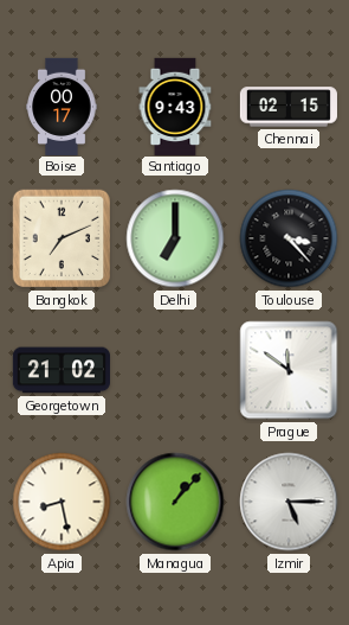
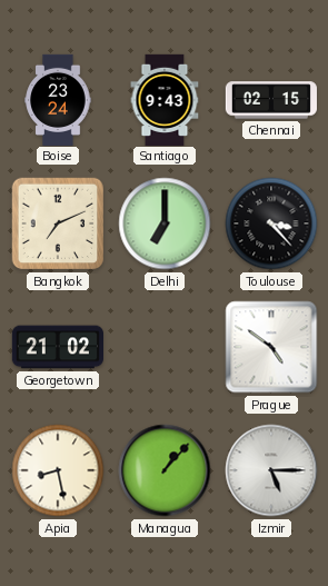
Boise: 00:17 -> 23:24
Prague: 11:51 -> 4:51
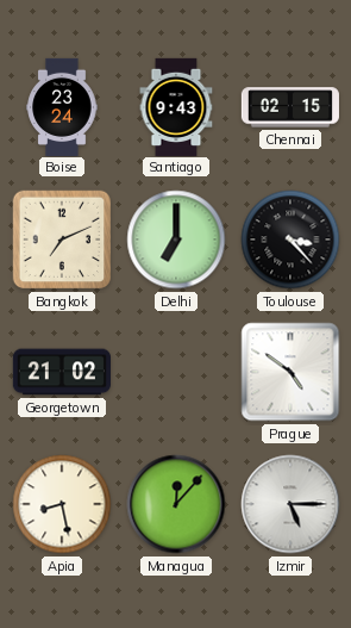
Managua: 1:07 -> 12:07
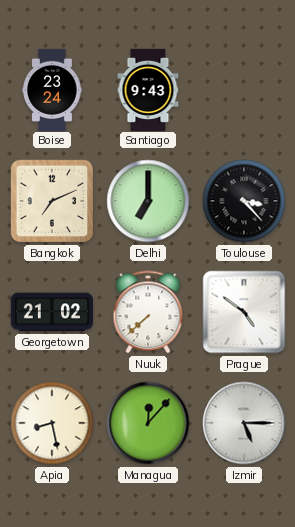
Chennai: 02:15 -> none
Nuuk: none -> 7:38
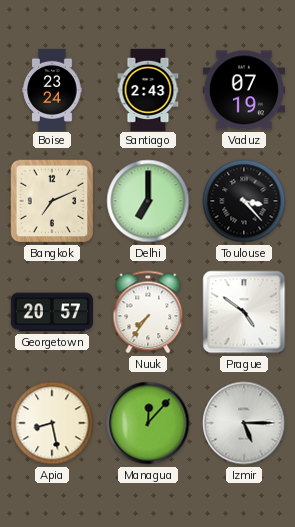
Santiago: 9:43 -> 2:43
Vaduz: none -> 07:19
Georgetown: 21:02 -> 20:57
Nuuk: 7:38 -> 7:36
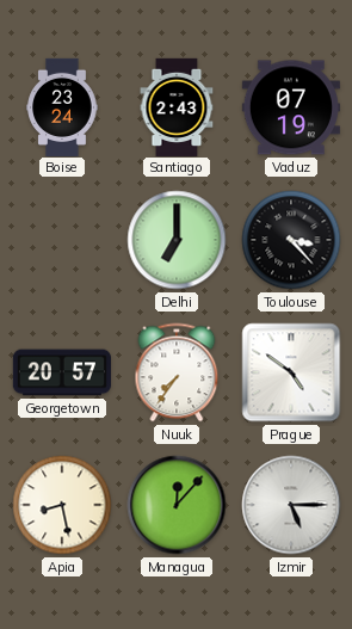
Bangkok: 7:11 -> none
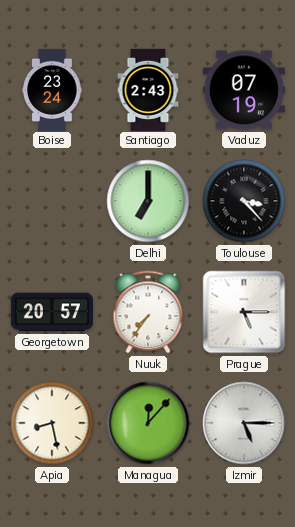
Prague: 4:51 -> 5:15
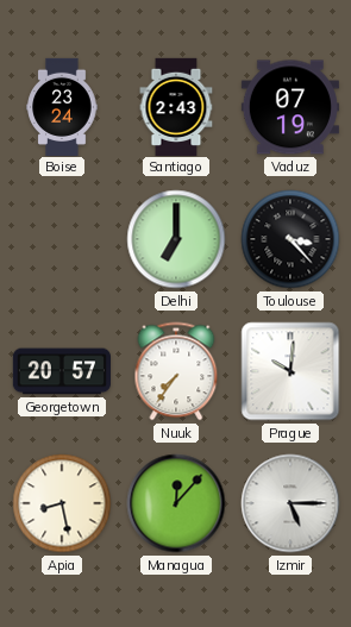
Prague: 5:15 -> 10:01
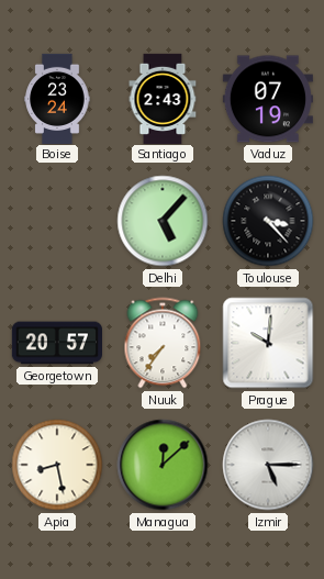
Delhi: 7:00 -> 5:07
Managua: 12:07 -> 12:08
